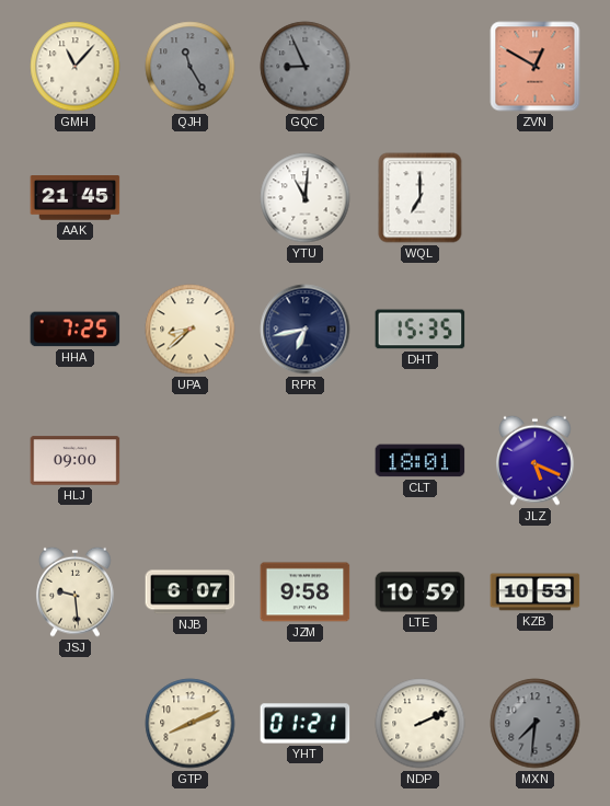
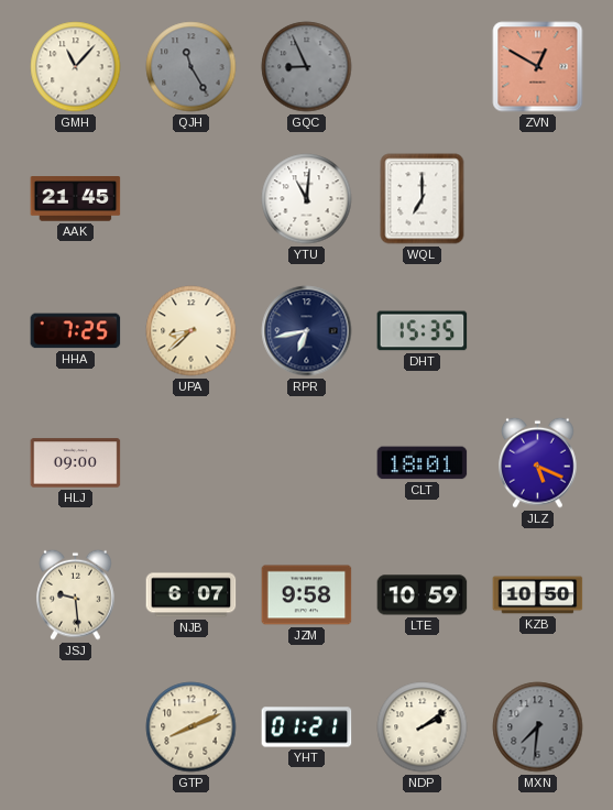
KZB: 10:53 -> 10:50
NDP: 2:11 -> 2:09
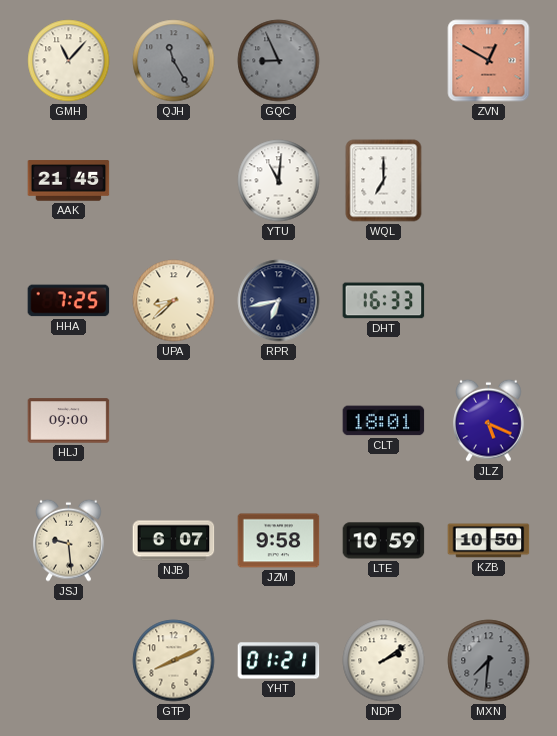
DHT: 15:35 -> 16:33
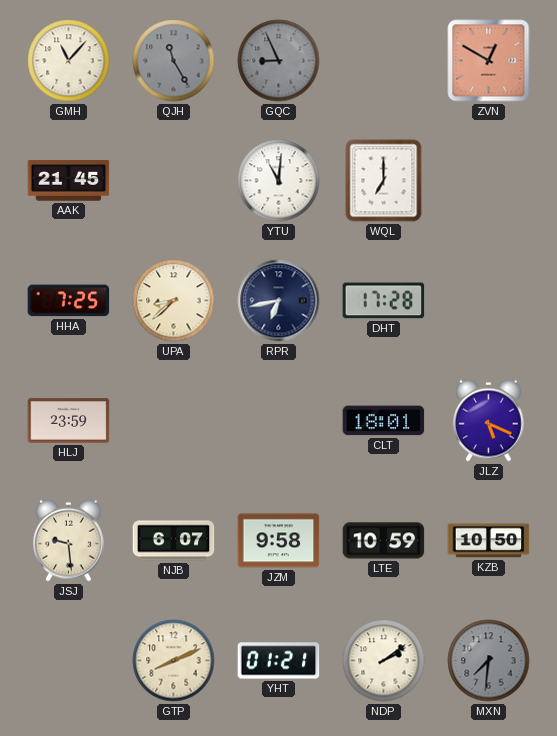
DHT: 16:33 -> 17:28
HLJ: 09:00 -> 23:59
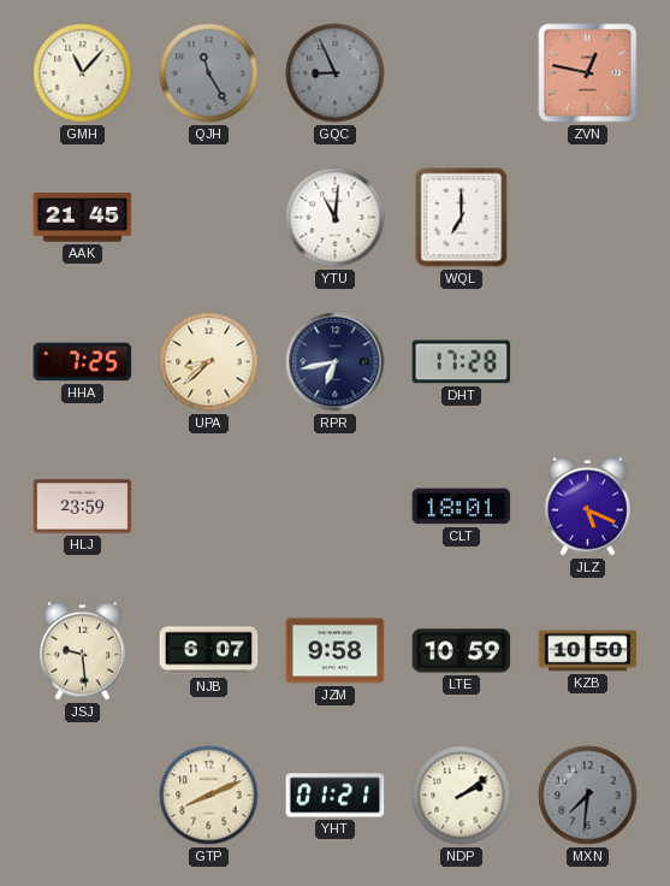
ZVN: 12:50 -> 12:47
